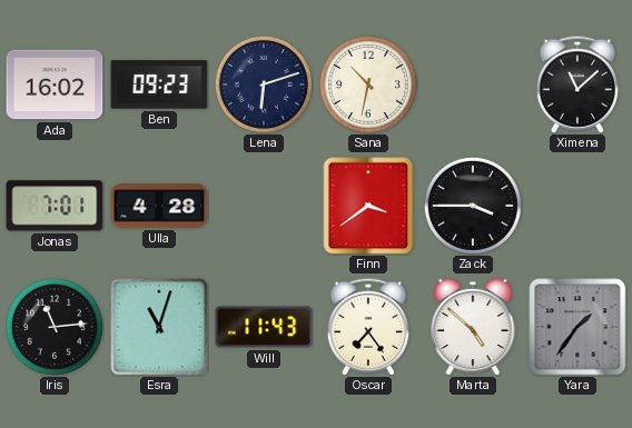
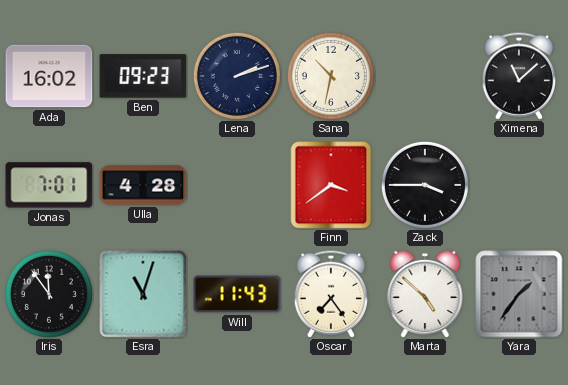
Lena: 6:12 -> 2:12
Iris: 11:14 -> 11:54
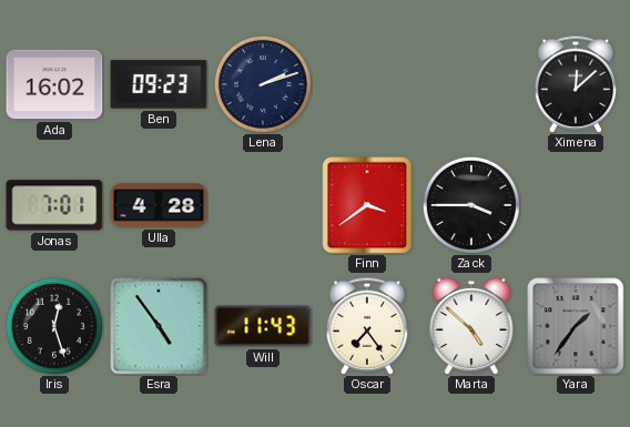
Sana: 10:32 -> none
Ximena: 11:08 -> 12:08
Iris: 11:54 -> 12:27
Esra: 11:03 -> 4:54
